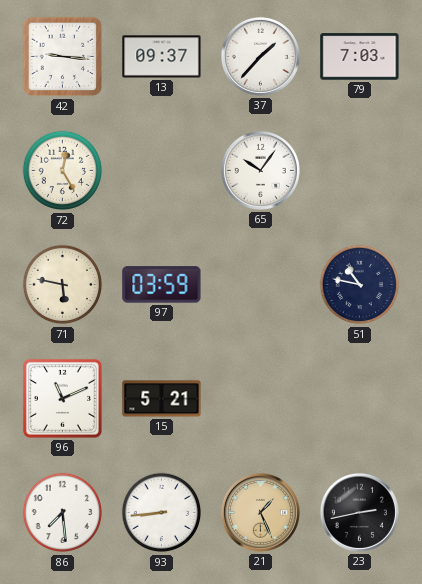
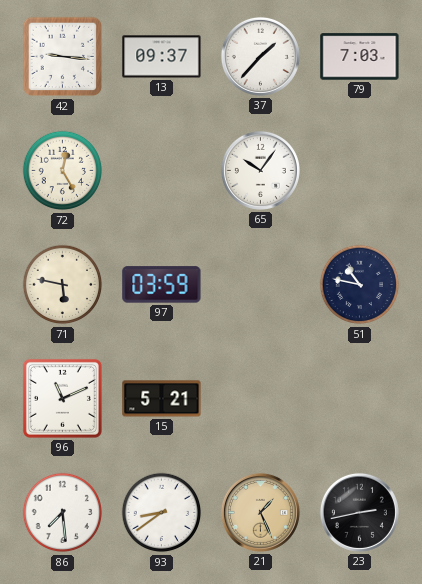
93: 8:44 -> 8:39
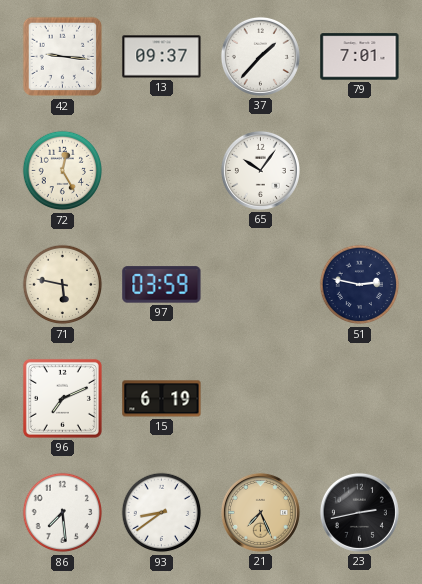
79: 7:03 -> 7:01
51: 10:47 -> 2:47
96: 11:11 -> 7:11
15: 5:21 -> 6:19
21: 1:26 -> 7:26
